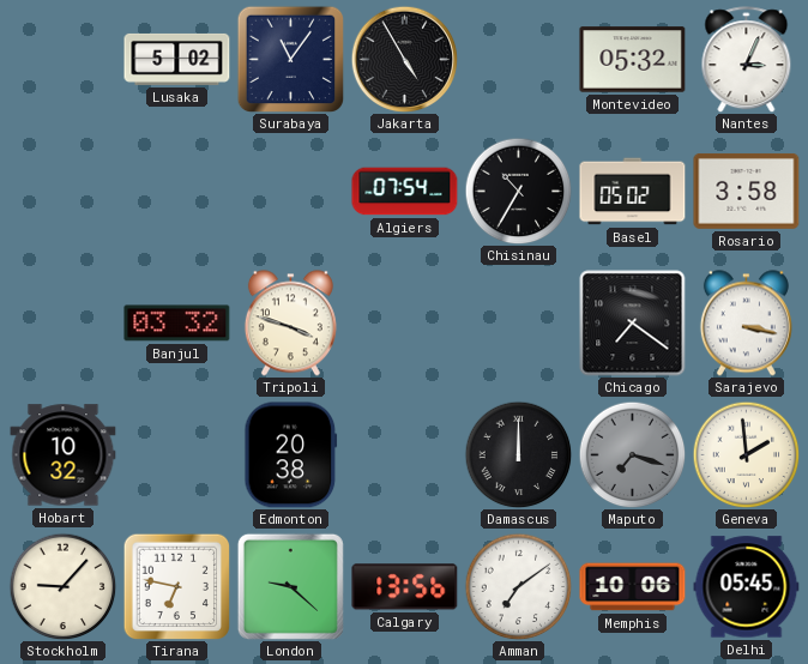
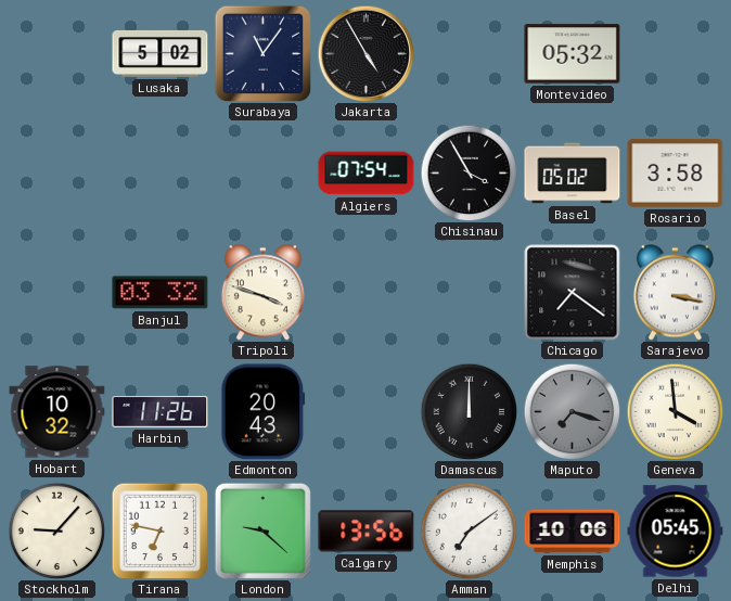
Nantes: 3:04 -> none
Chisinau: 10:35 -> 3:55
Harbin: none -> 11:26
Edmonton: 20:38 -> 20:43
Geneva: 1:59 -> 3:59
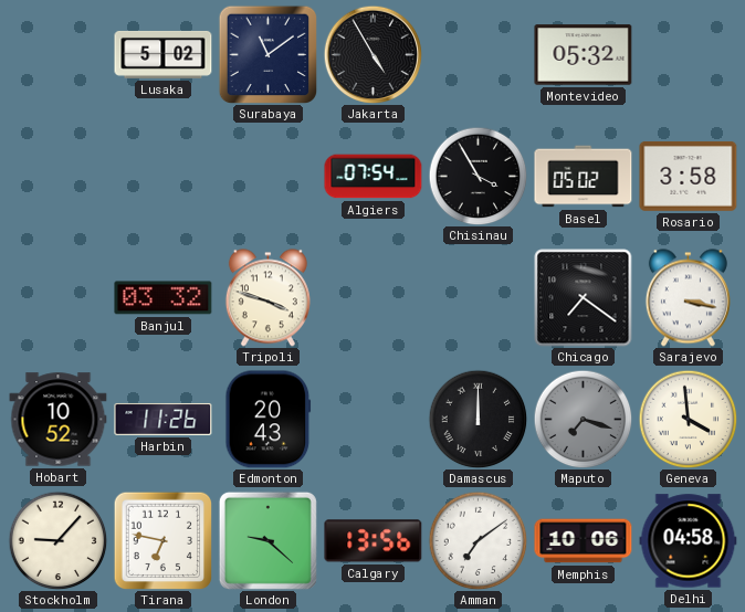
Surabaya: 11:06 -> 11:09
Hobart: 10:32 -> 10:52
Delhi: 05:45 -> 04:58
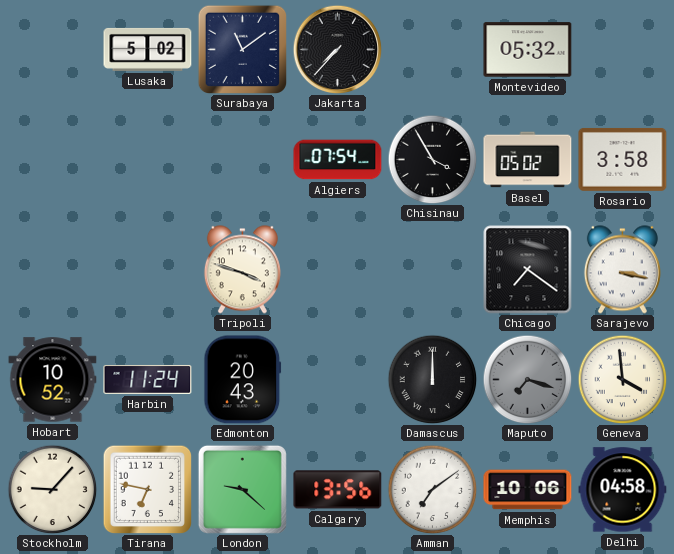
Jakarta: 4:55 -> 7:37
Banjul: 03:32 -> none
Harbin: 11:26 -> 11:24
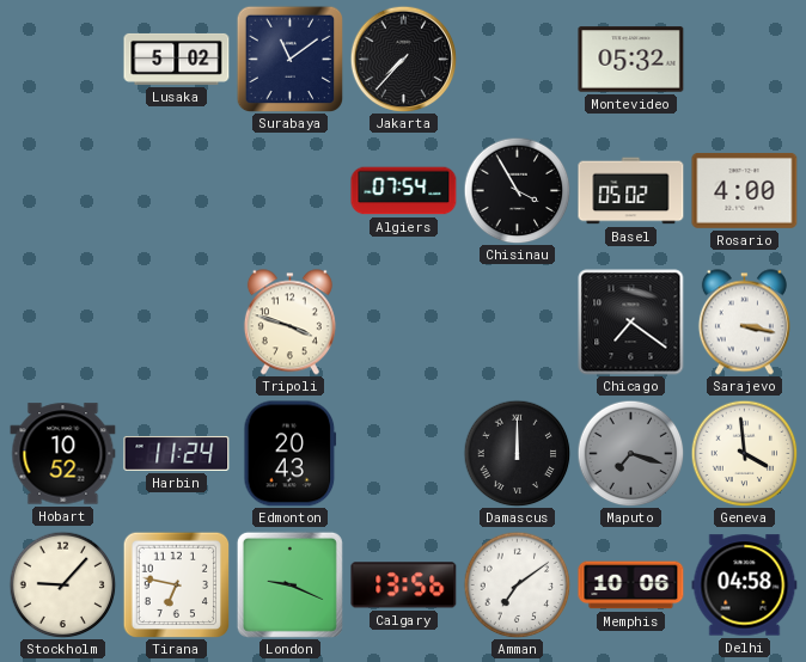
Rosario: 3:58 -> 4:00
London: 9:22 -> 9:19
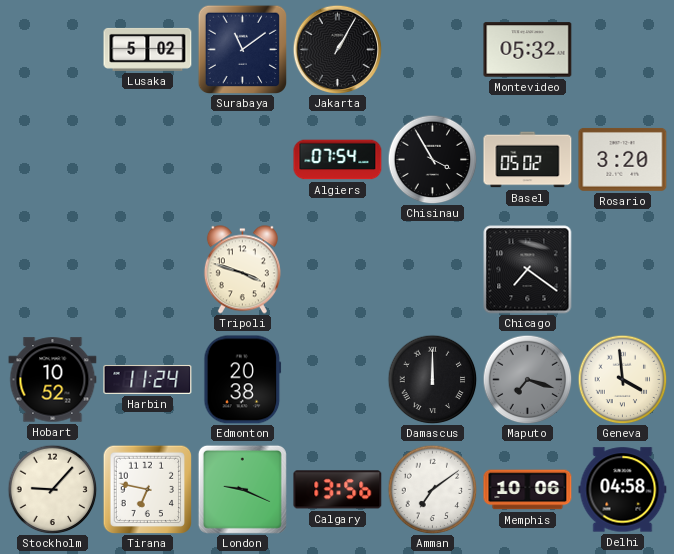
Jakarta: 7:37 -> 1:05
Rosario: 4:00 -> 3:20
Sarajevo: 3:17 -> none
Edmonton: 20:43 -> 20:38
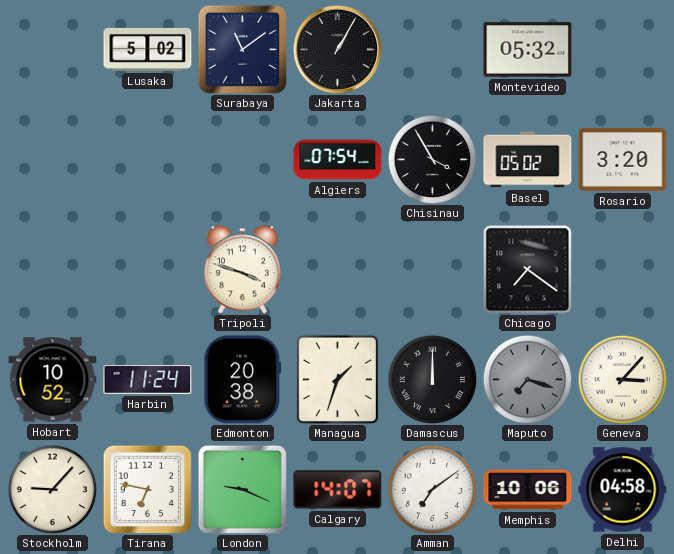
Managua: none -> 1:33
Geneva: 3:59 -> 3:07
Calgary: 13:56 -> 14:07
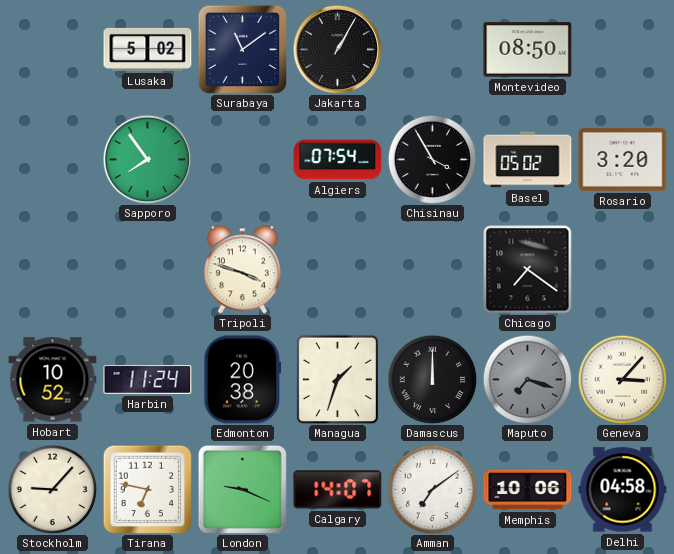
Montevideo: 05:32 -> 08:50
Sapporo: none -> 7:54
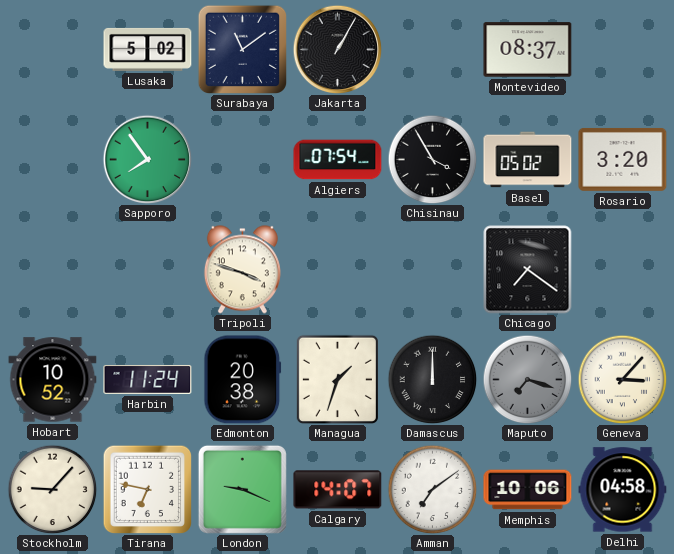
Montevideo: 08:50 -> 08:37
